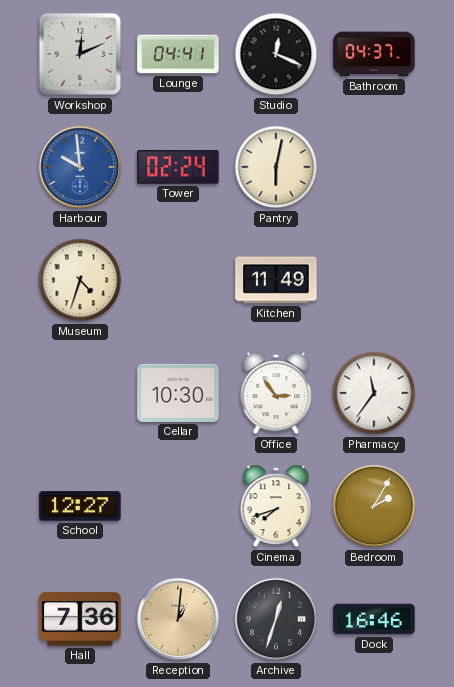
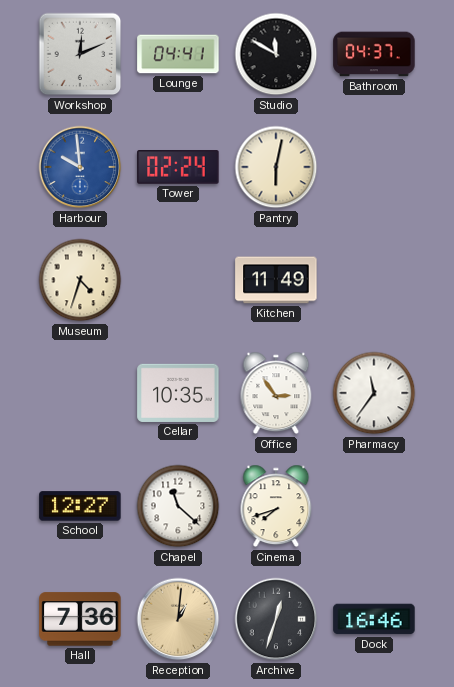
Studio: 12:19 -> 11:50
Cellar: 10:30 -> 10:35
Chapel: none -> 11:22
Bedroom: 2:05 -> none
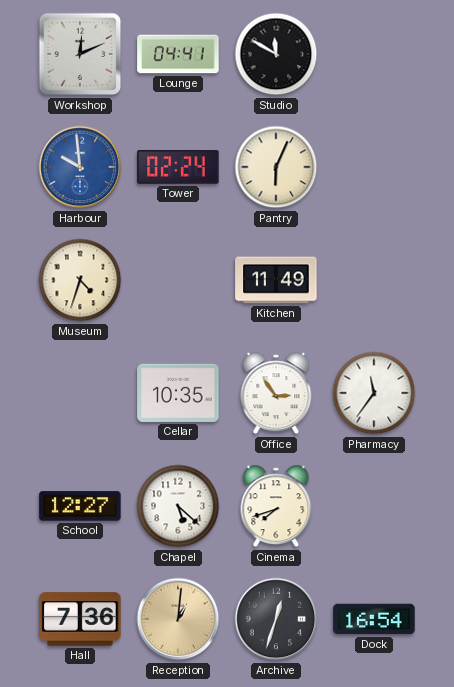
Bathroom: 04:37 -> none
Pantry: 6:02 -> 6:04
Chapel: 11:22 -> 5:22
Dock: 16:46 -> 16:54
